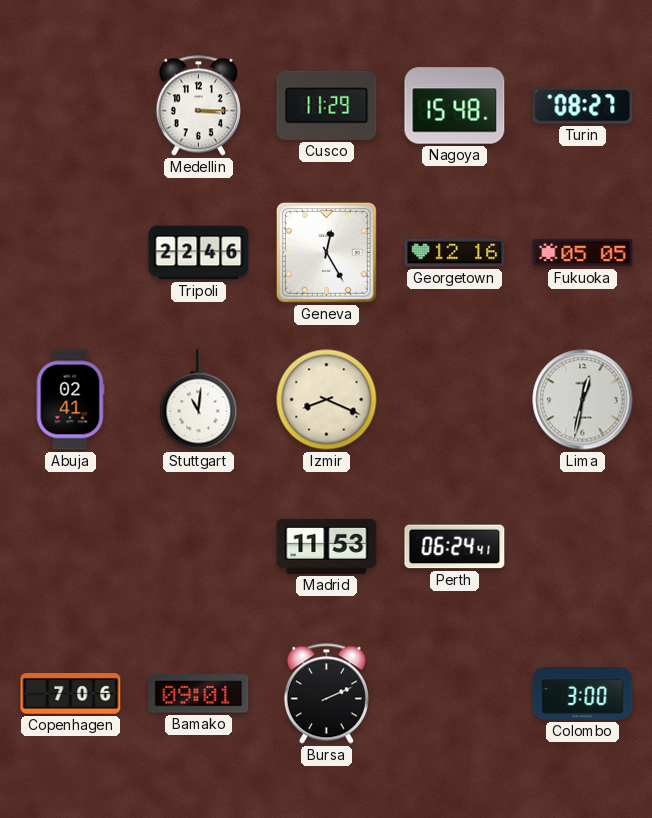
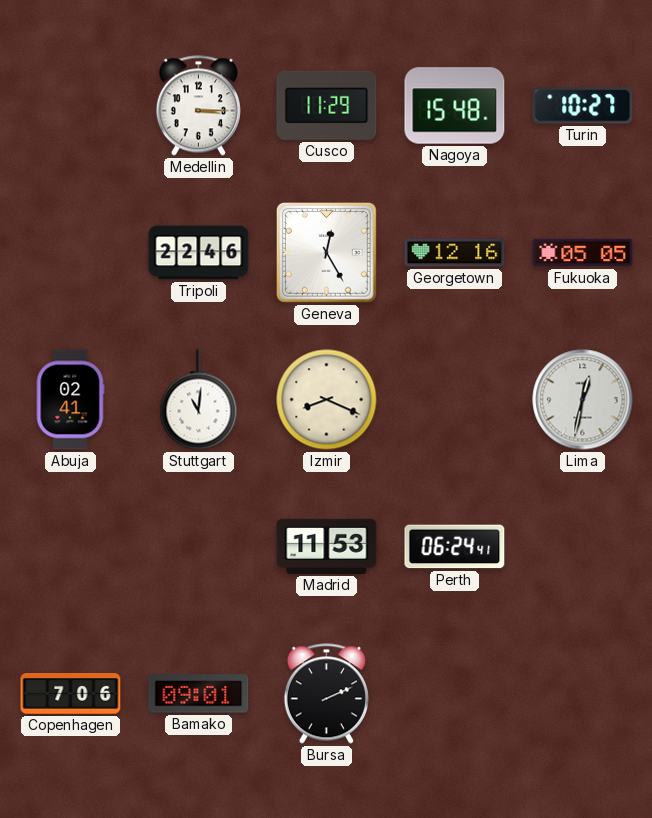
Turin: 08:27 -> 10:27
Colombo: 3:00 -> none
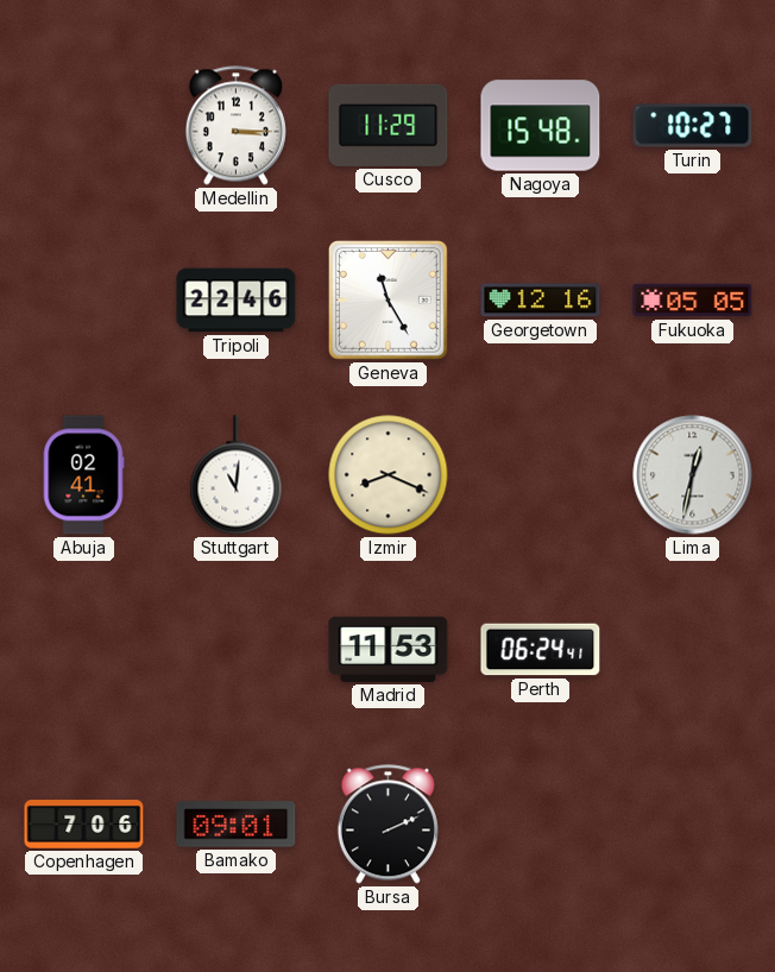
Geneva: 12:25 -> 11:25
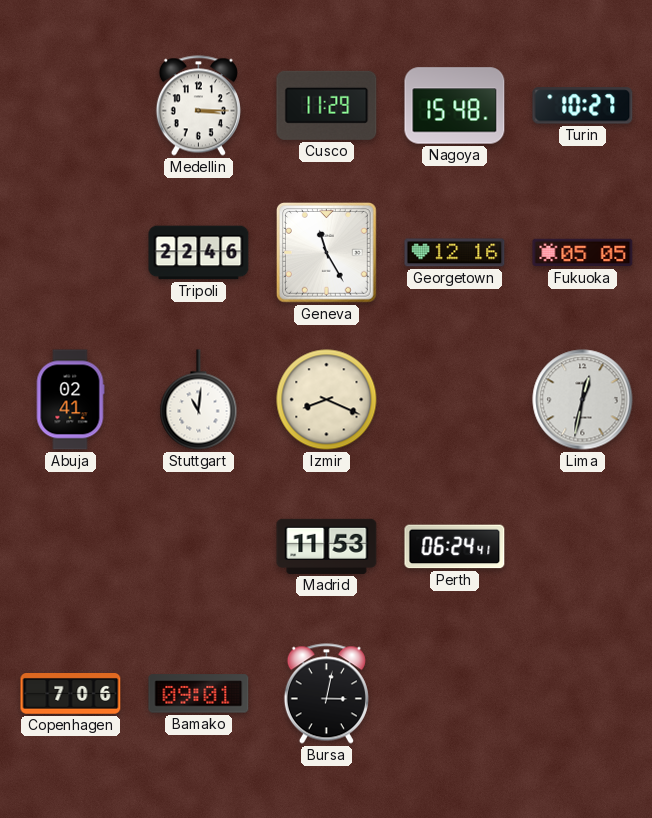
Bursa: 2:11 -> 3:02
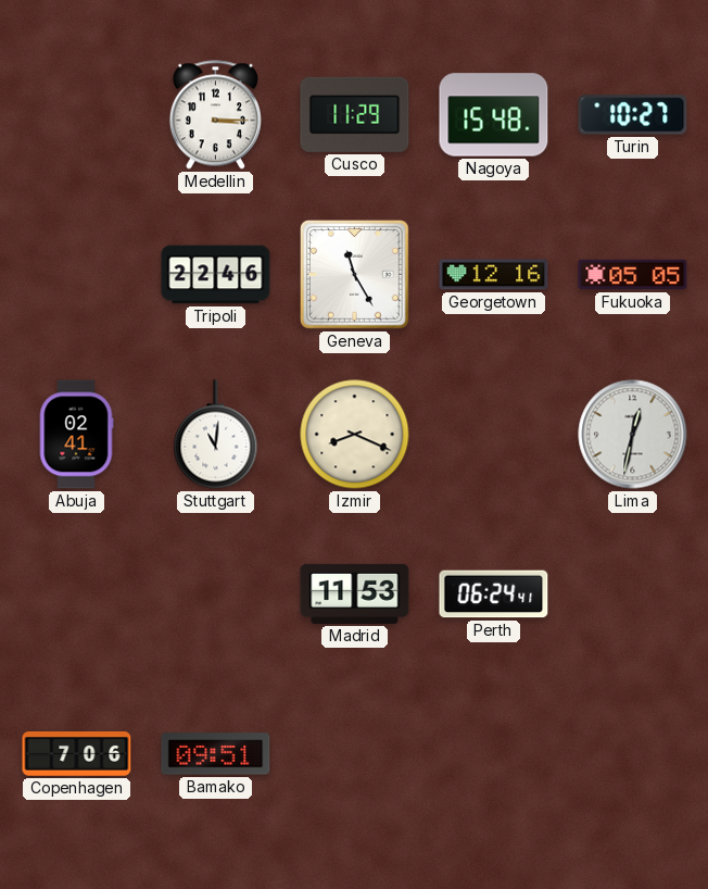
Bamako: 09:01 -> 09:51
Bursa: 3:02 -> none
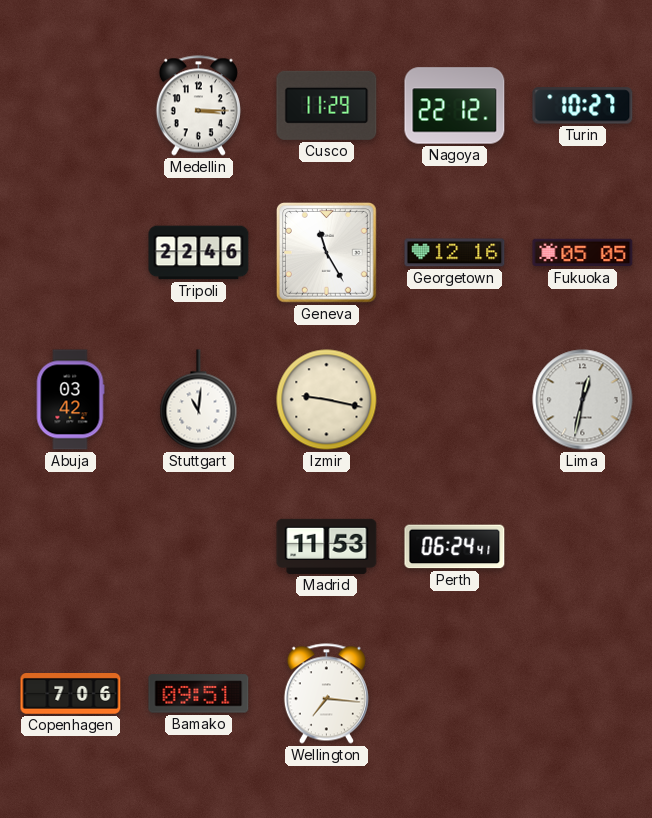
Nagoya: 15:48 -> 22:12
Abuja: 02:41 -> 03:42
Izmir: 8:19 -> 9:17
Wellington: none -> 7:16
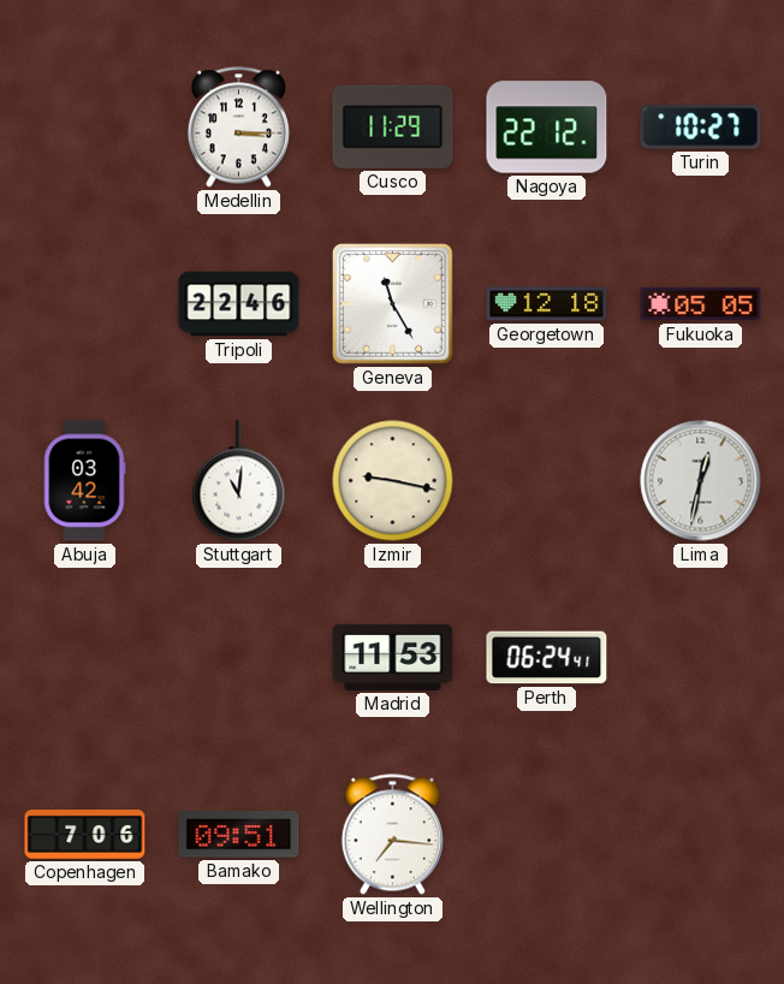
Georgetown: 12:16 -> 12:18
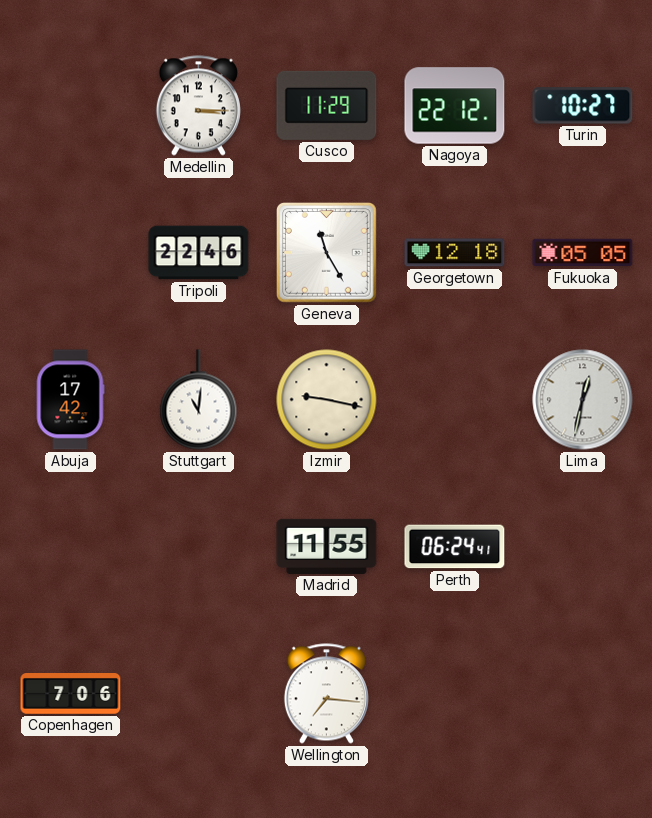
Abuja: 03:42 -> 17:42
Madrid: 11:53 -> 11:55
Bamako: 09:51 -> none
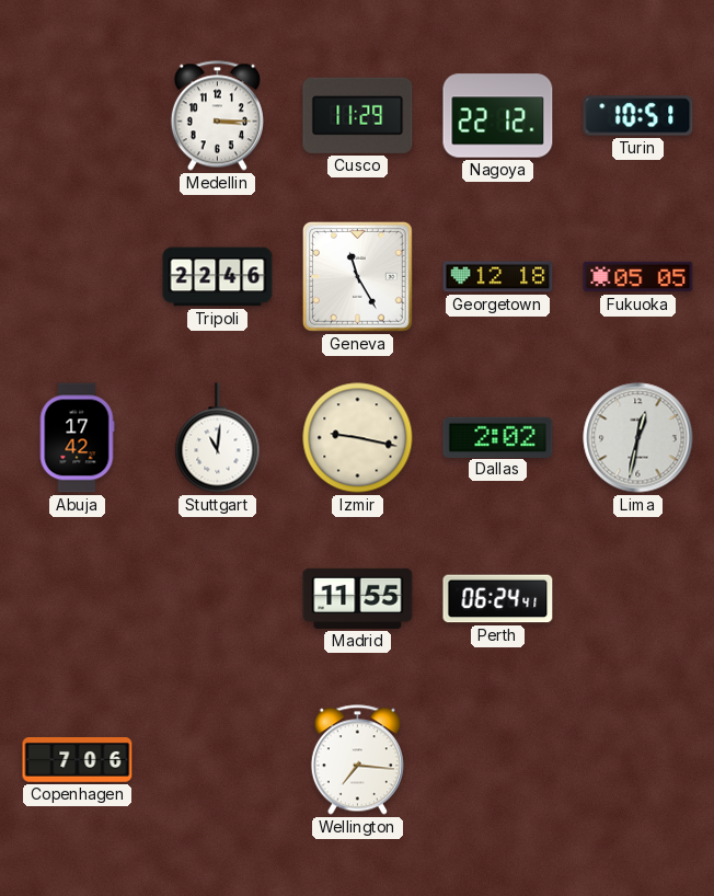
Turin: 10:27 -> 10:51
Dallas: none -> 2:02
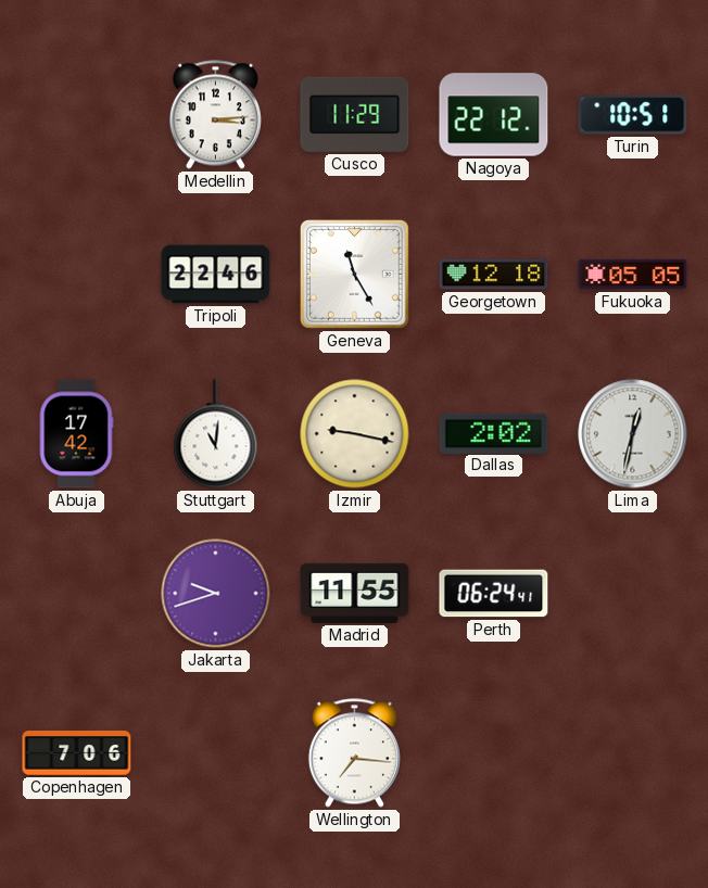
Medellin: 3:15 -> 3:14
Jakarta: none -> 9:42
